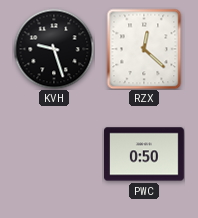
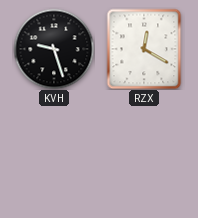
RZX: 12:22 -> 12:20
PWC: 0:50 -> none
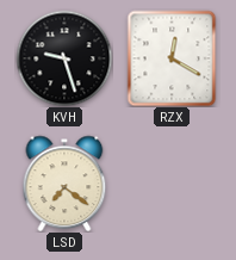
LSD: none -> 7:21
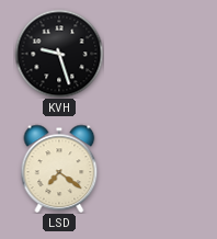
RZX: 12:20 -> none
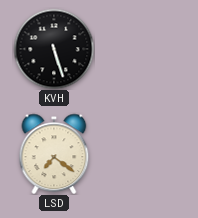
KVH: 9:27 -> 5:27
